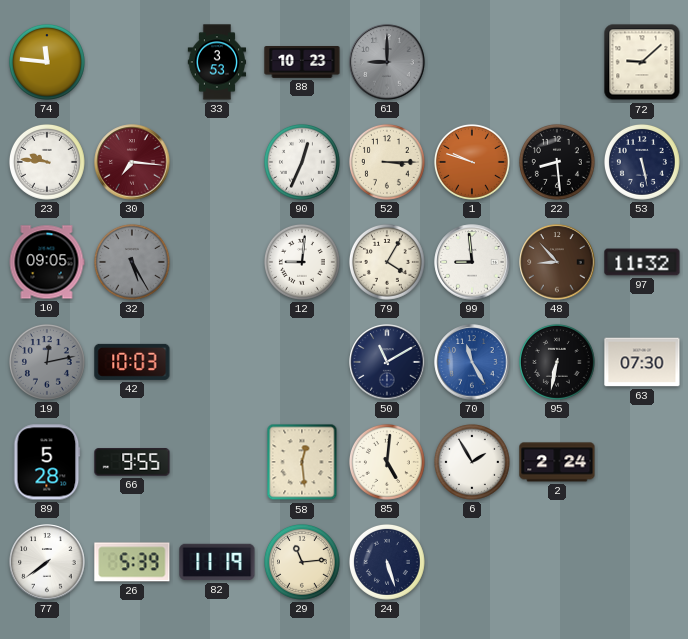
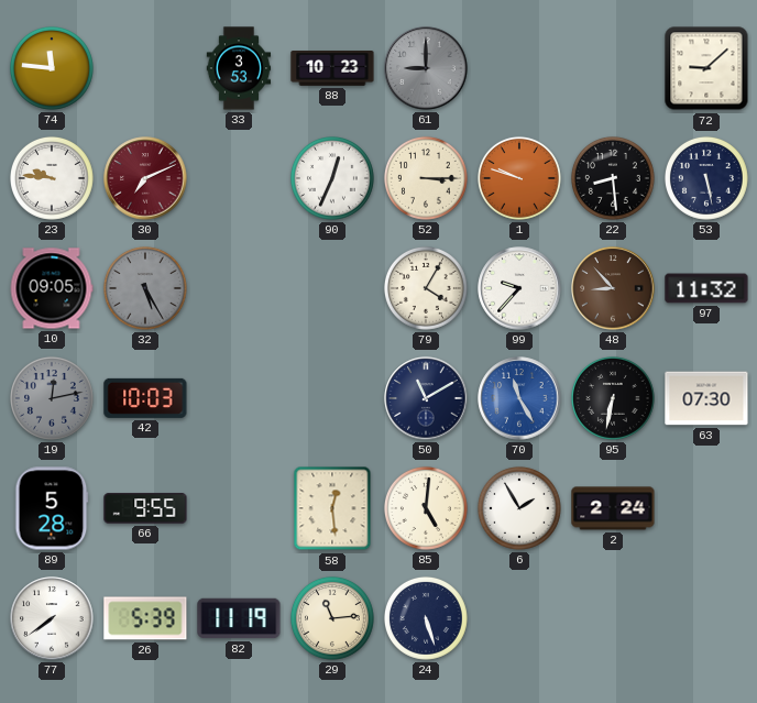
30: 7:16 -> 7:11
12: 9:01 -> none
99: 8:59 -> 9:37
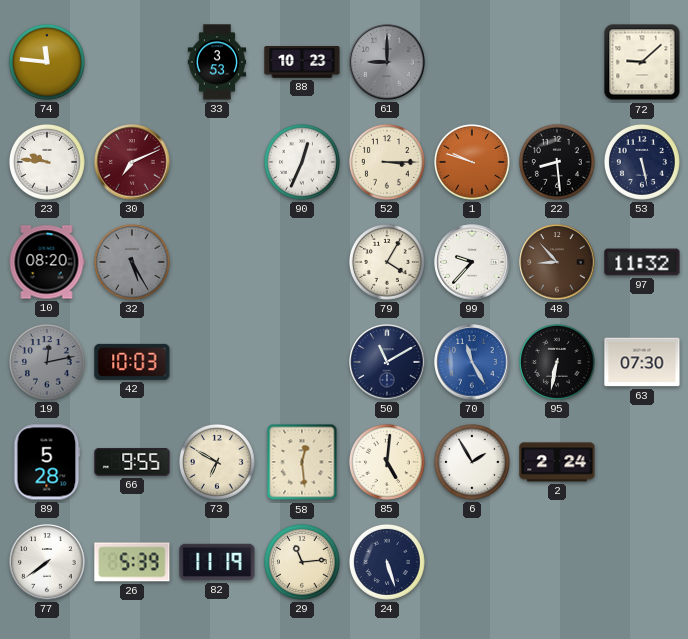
10: 09:05 -> 08:20
73: none -> 6:50
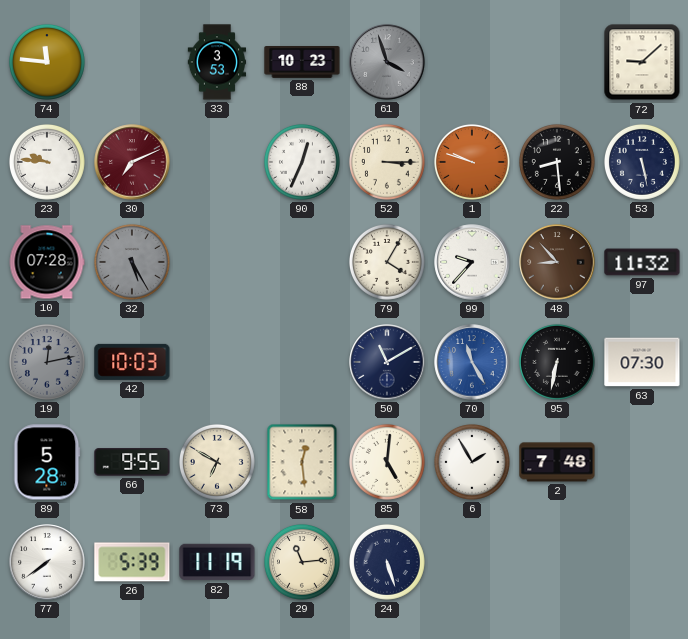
61: 9:00 -> 3:57
10: 08:20 -> 07:28
2: 2:24 -> 7:48
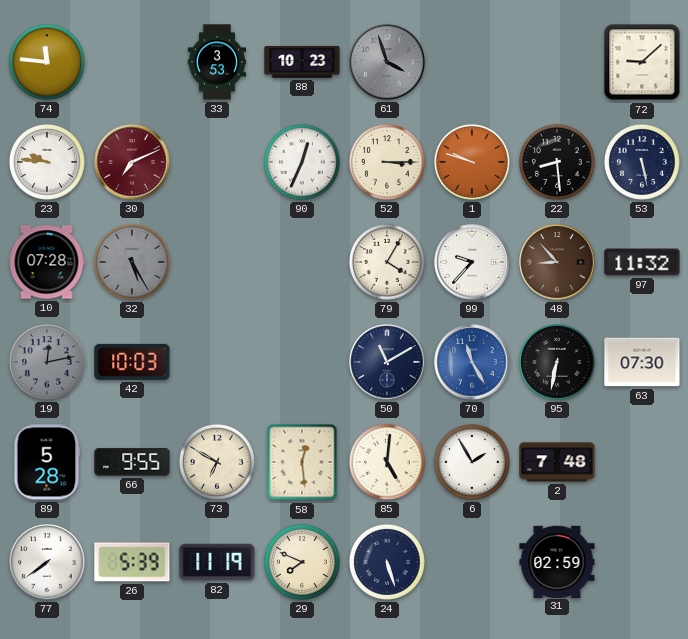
29: 11:14 -> 7:49
31: none -> 02:59
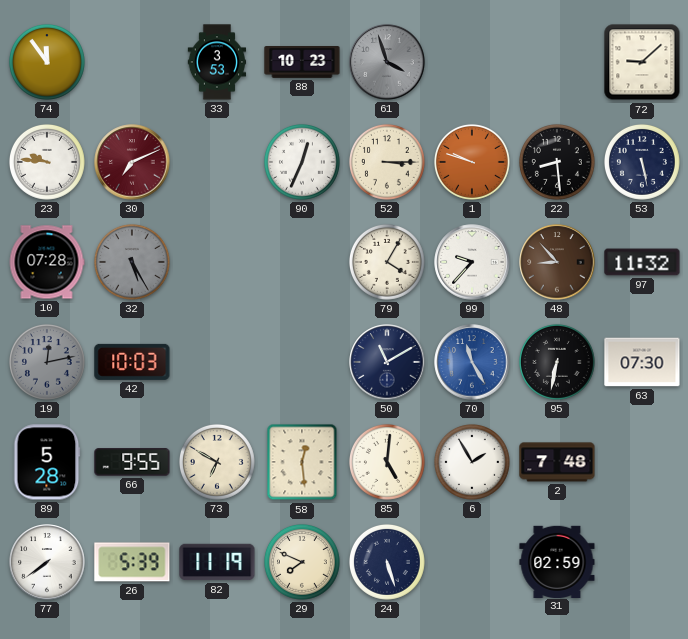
74: 11:46 -> 11:54
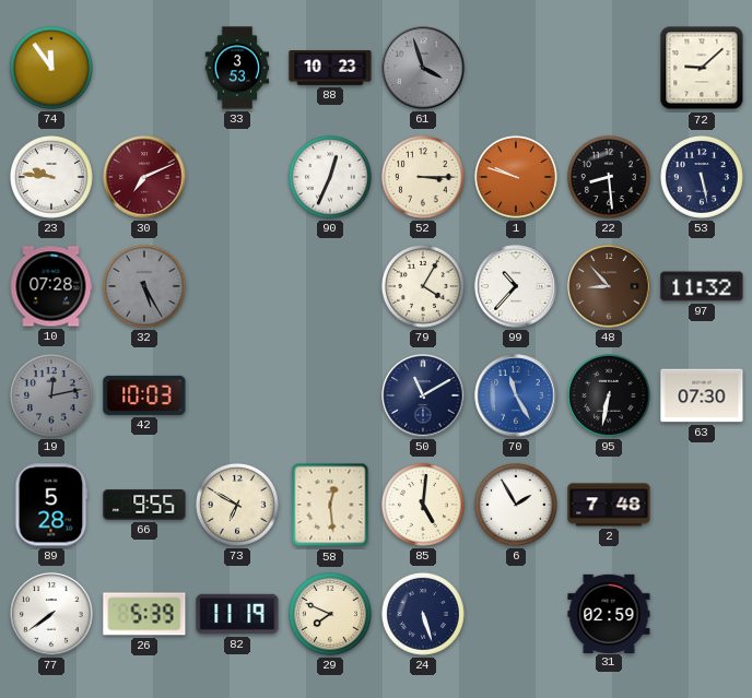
99: 9:37 -> 10:37
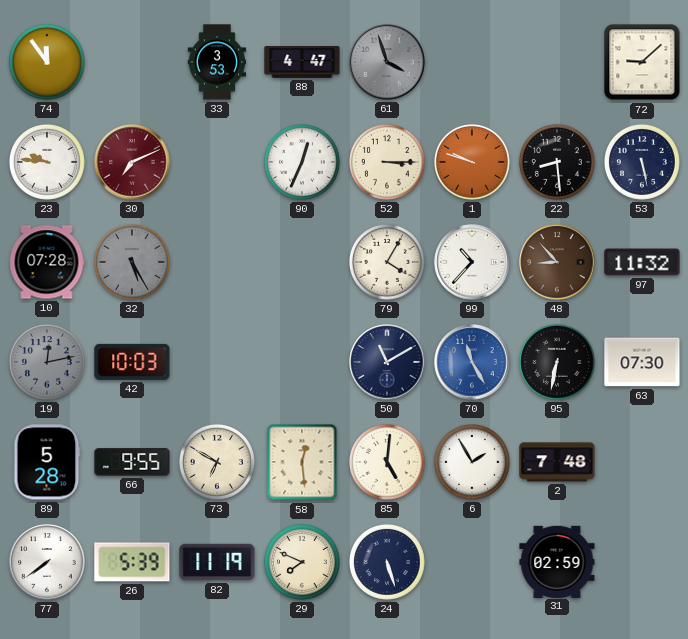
88: 10:23 -> 4:47
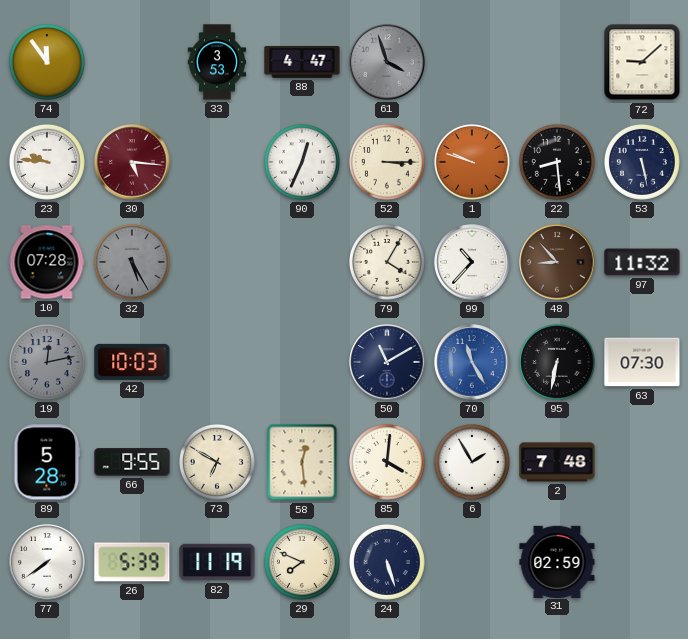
30: 7:11 -> 5:16
85: 5:01 -> 4:01
